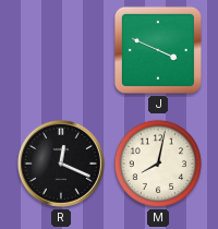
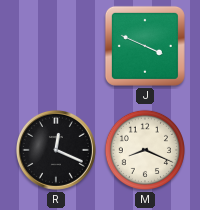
M: 8:02 -> 8:19
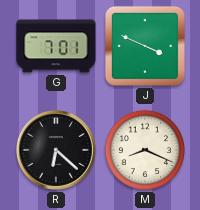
G: none -> 7:01
R: 12:19 -> 6:22
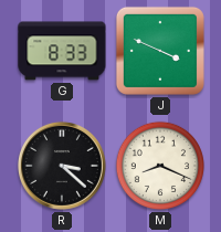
G: 7:01 -> 8:33
R: 6:22 -> 3:22
